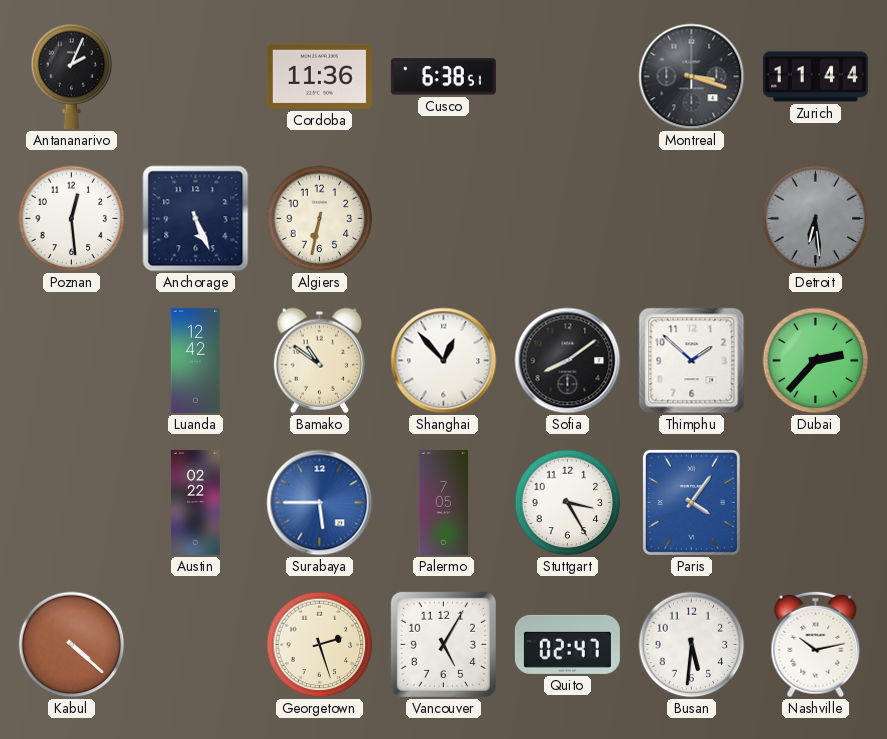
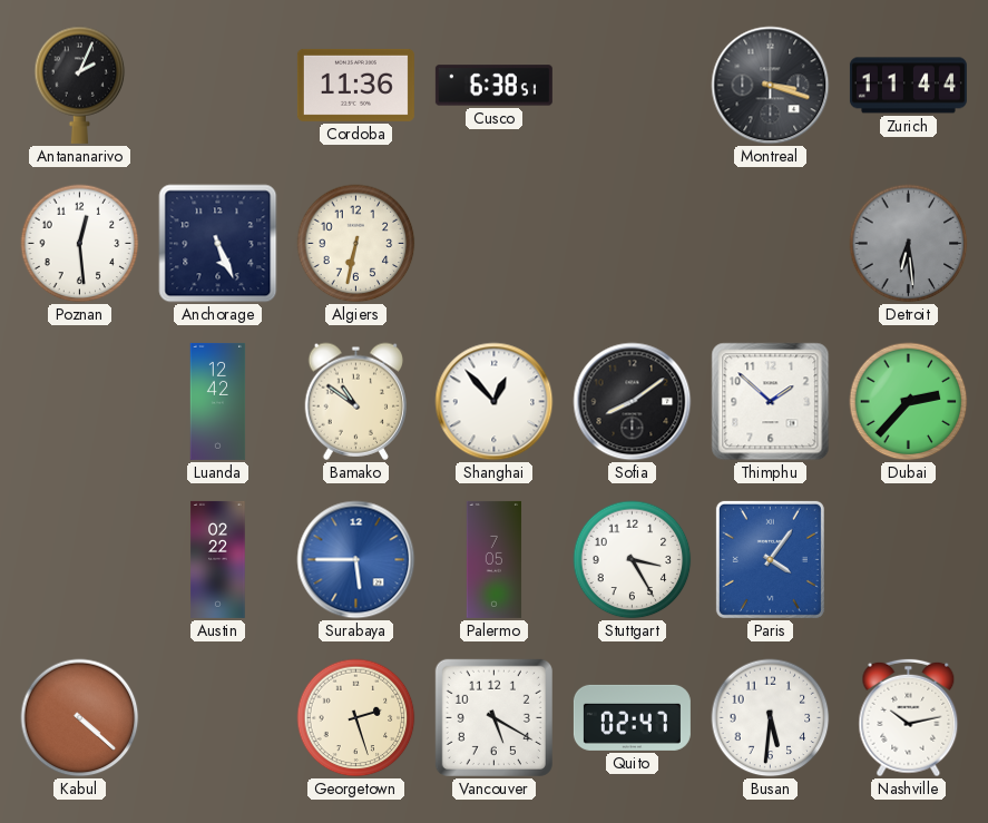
Vancouver: 5:05 -> 5:20
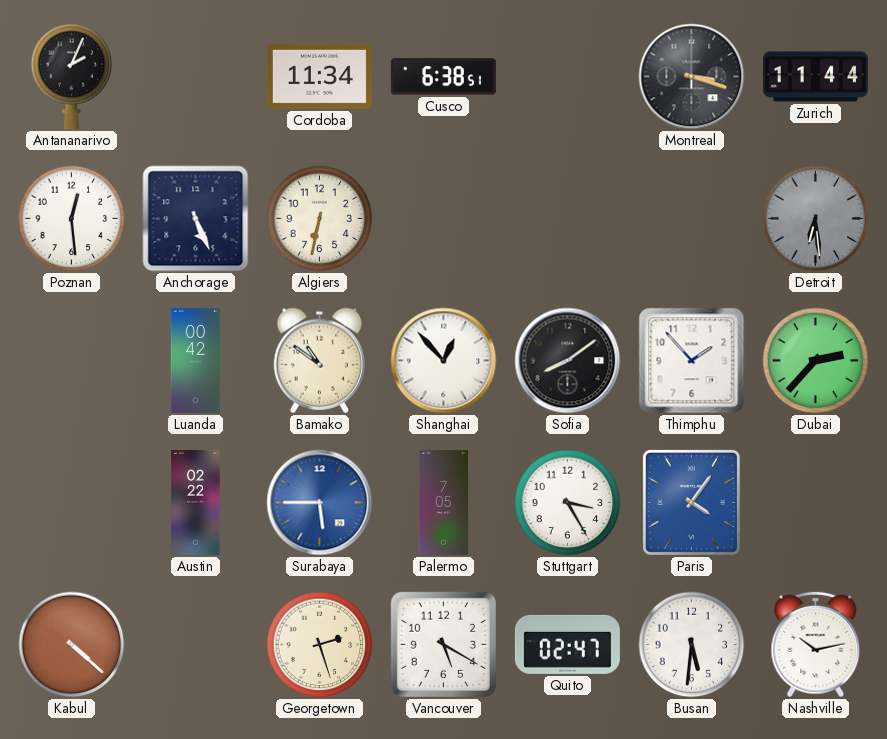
Cordoba: 11:36 -> 11:34
Luanda: 12:42 -> 00:42
Thimphu: 1:52 -> 1:53
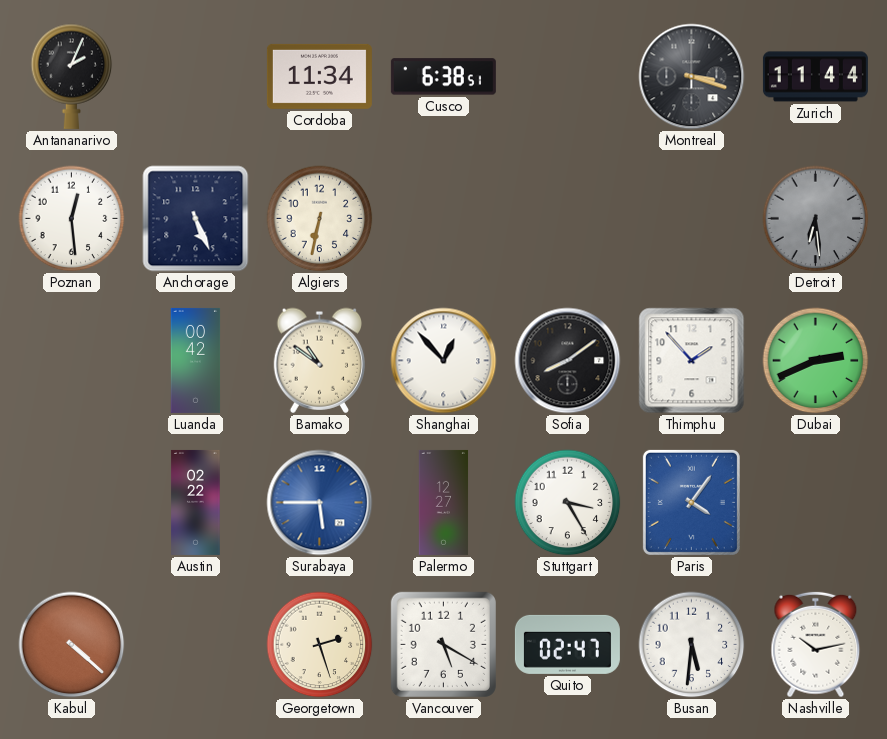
Dubai: 2:37 -> 2:41
Palermo: 7:05 -> 12:27
